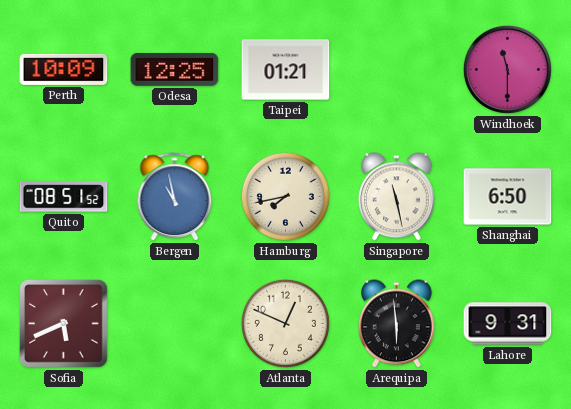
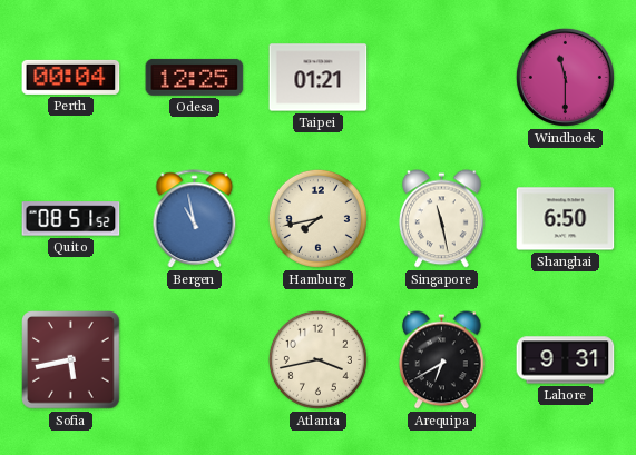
Perth: 10:09 -> 00:04
Sofia: 5:41 -> 5:43
Atlanta: 12:49 -> 3:43
Arequipa: 5:59 -> 6:40
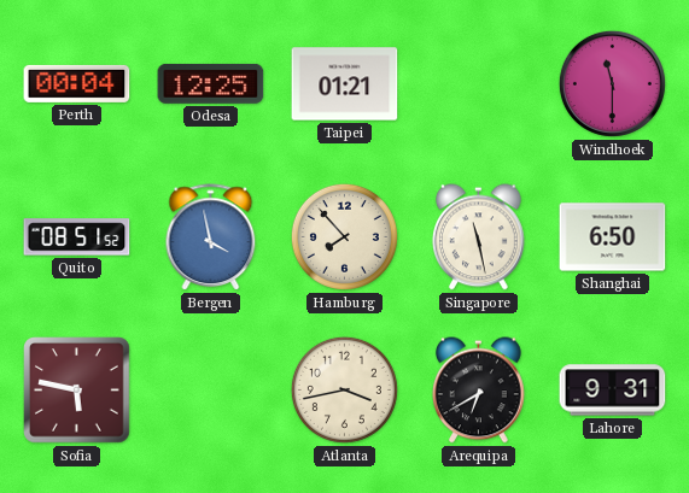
Bergen: 10:58 -> 3:58
Hamburg: 7:43 -> 7:53
Sofia: 5:43 -> 5:47
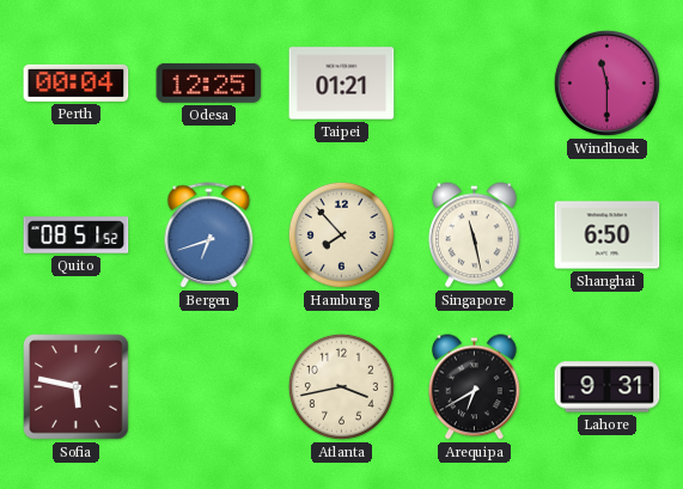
Bergen: 3:58 -> 6:42
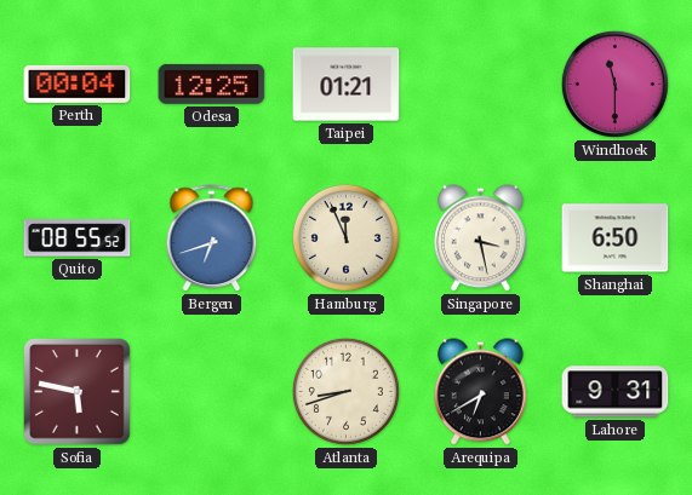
Quito: 08:51 -> 08:55
Hamburg: 7:53 -> 11:56
Singapore: 11:28 -> 3:28
Atlanta: 3:43 -> 8:42
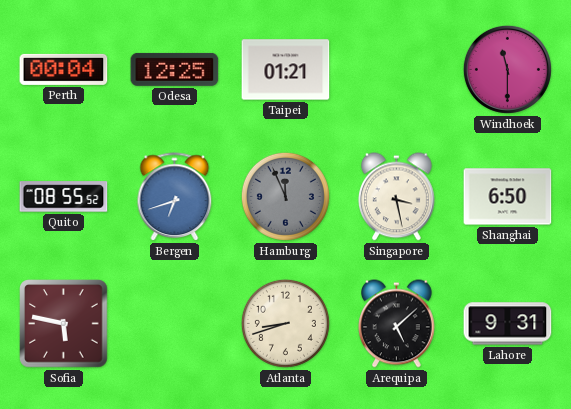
Hamburg dial: cream -> grey
Arequipa: 6:40 -> 5:08
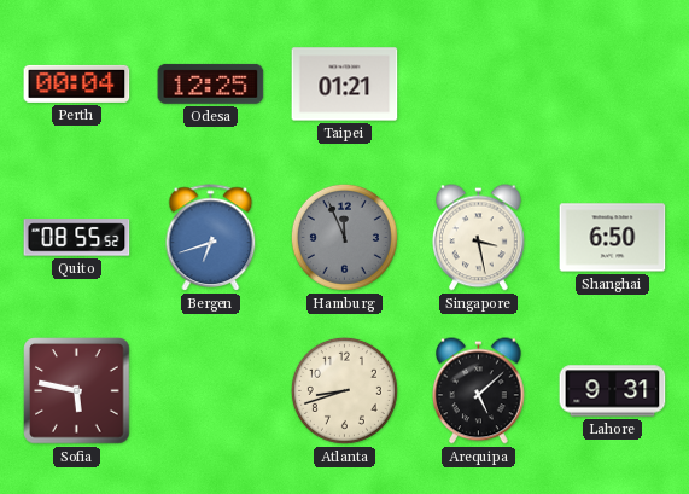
Windhoek: 11:30 -> none
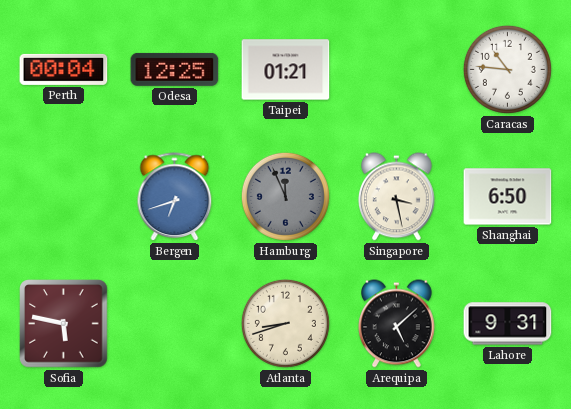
Caracas: none -> 10:46
Quito: 08:55 -> none
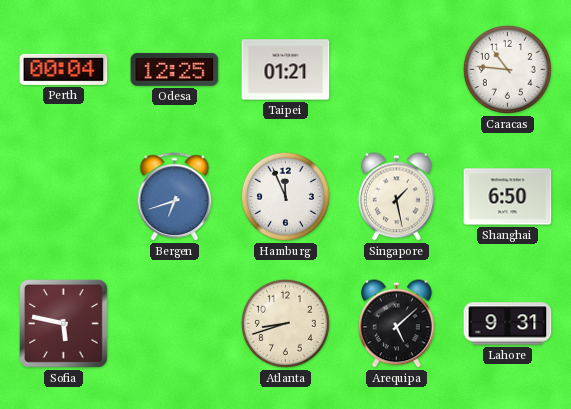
Hamburg dial: grey -> white
Singapore: 3:28 -> 1:28
